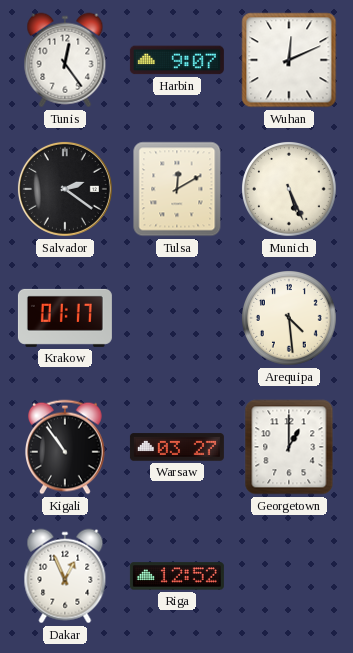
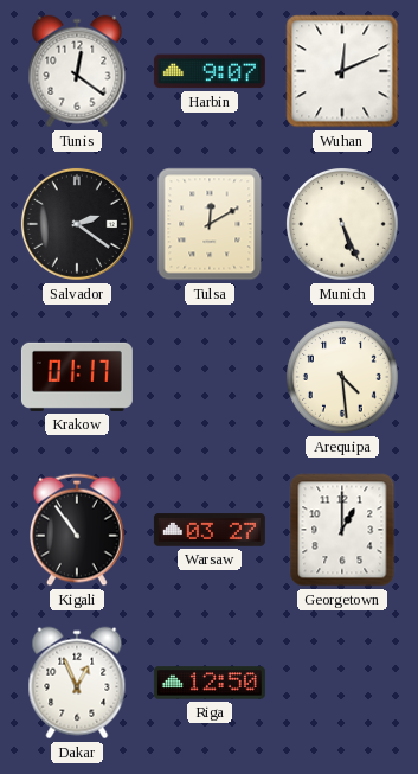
Tunis: 12:24 -> 12:21
Riga: 12:52 -> 12:50
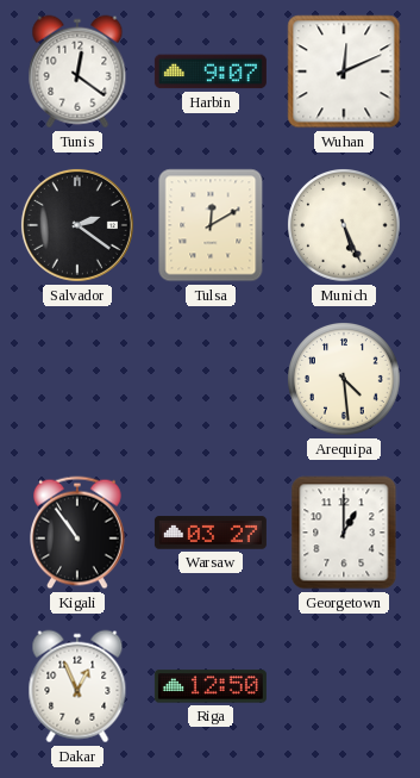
Krakow: 01:17 -> none
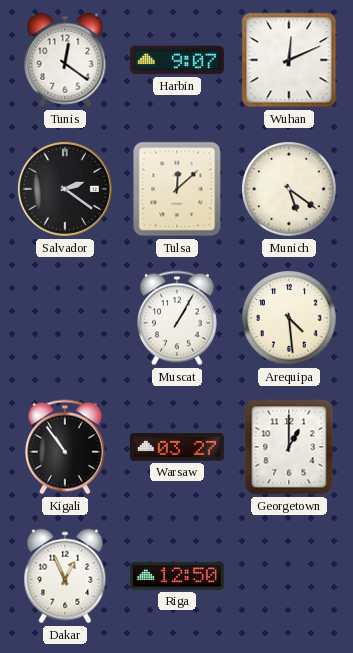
Tulsa: 12:10 -> 12:08
Munich: 5:26 -> 5:21
Muscat: none -> 1:05
